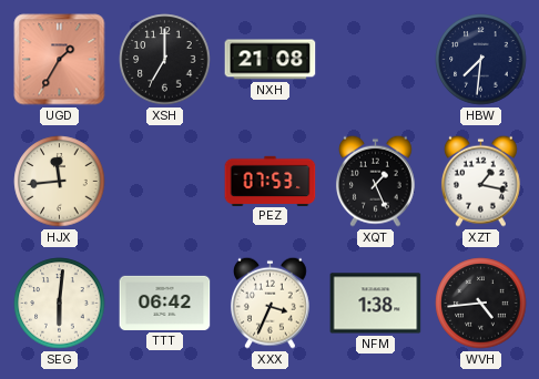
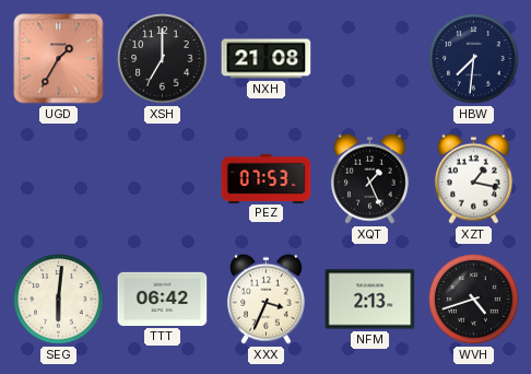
HJX: 11:44 -> none
NFM: 1:38 -> 2:13
WVH: 4:44 -> 4:42
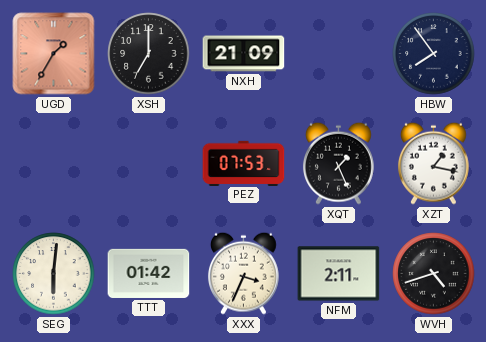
NXH: 21:08 -> 21:09
HBW: 7:31 -> 7:54
TTT: 06:42 -> 01:42
NFM: 2:13 -> 2:11
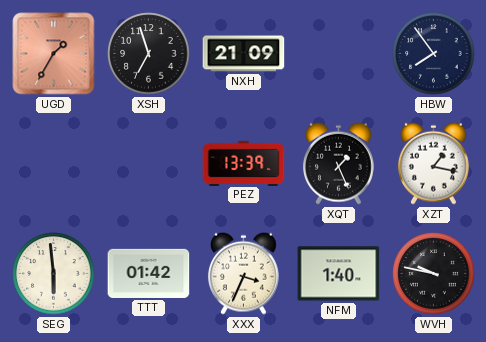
XSH: 7:00 -> 6:57
PEZ: 07:53 -> 13:39
SEG: 6:01 -> 5:59
NFM: 2:11 -> 1:40
WVH: 4:42 -> 9:47
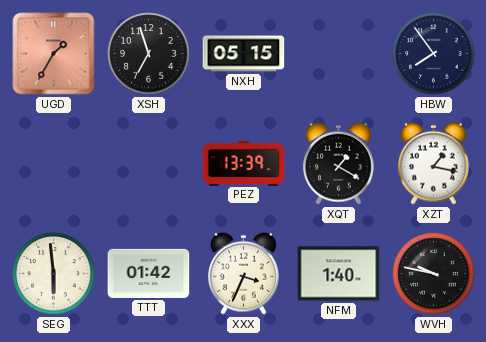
NXH: 21:09 -> 05:15
XQT: 1:26 -> 1:20
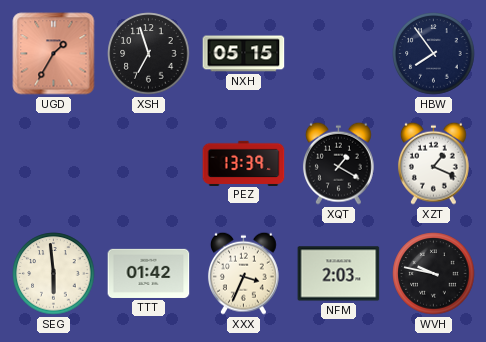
XZT: 1:17 -> 1:19
NFM: 1:40 -> 2:03
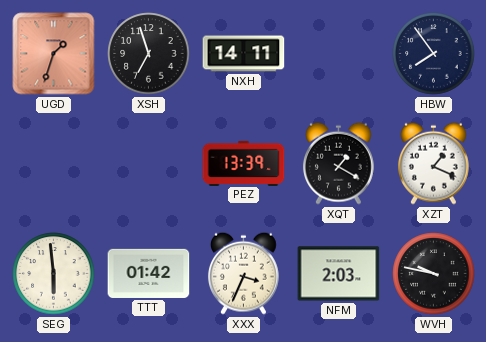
UGD: 1:35 -> 1:33
NXH: 05:15 -> 14:11
